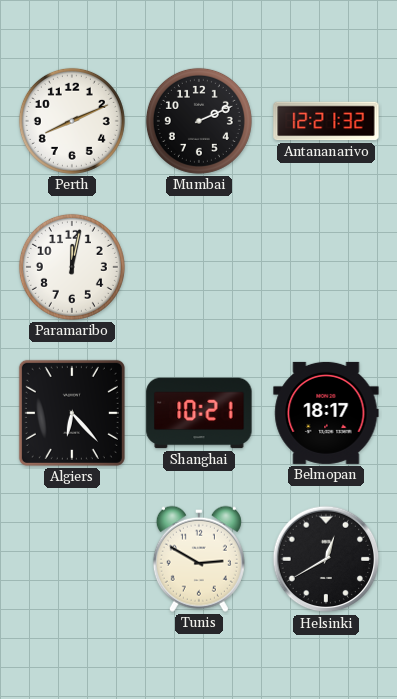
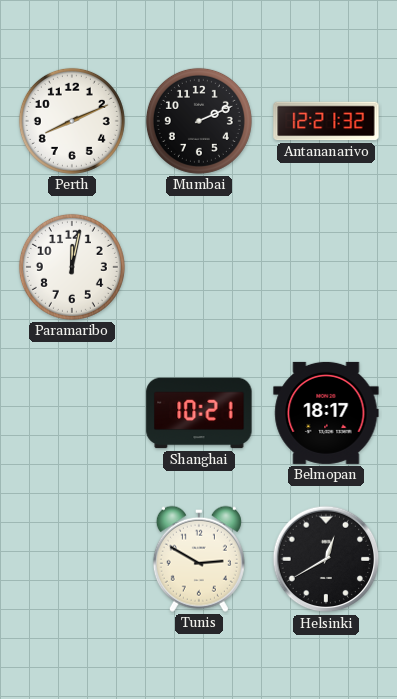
Algiers: 6:23 -> none
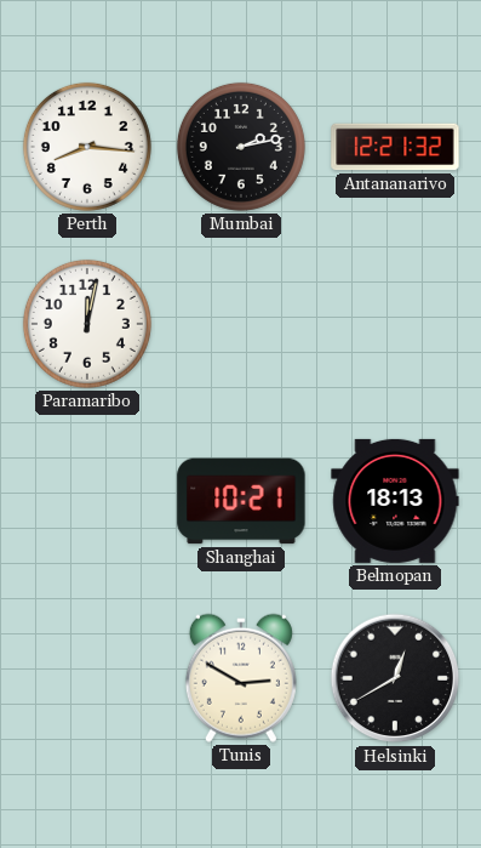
Perth: 8:11 -> 8:16
Mumbai: 2:11 -> 2:13
Belmopan: 18:17 -> 18:13
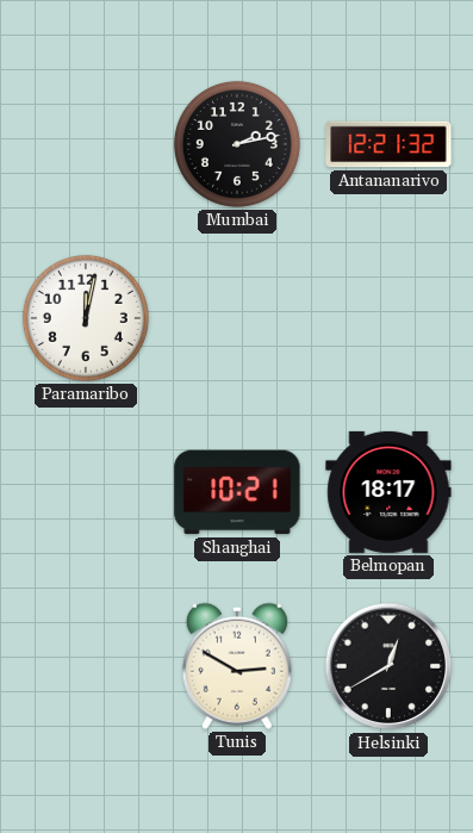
Perth: 8:16 -> none
Belmopan: 18:13 -> 18:17
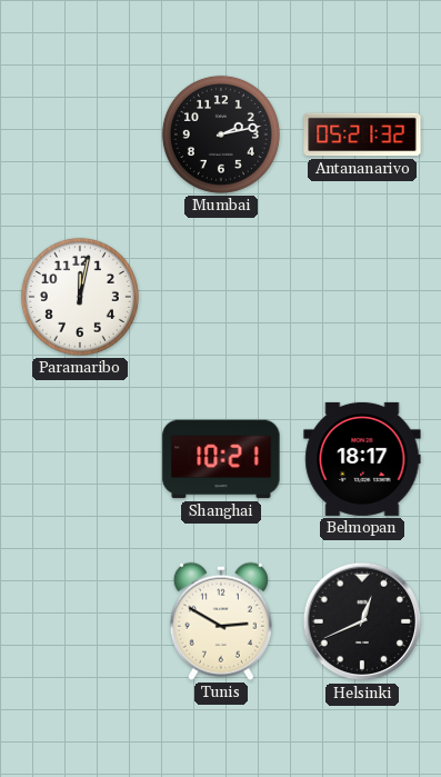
Antananarivo: 12:21 -> 05:21
Helsinki: 12:40 -> 12:41
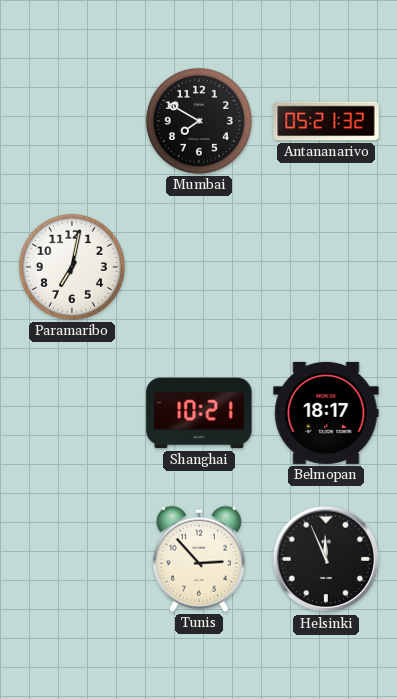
Mumbai: 2:13 -> 7:50
Paramaribo: 12:02 -> 7:02
Tunis: 2:50 -> 2:53
Helsinki: 12:41 -> 11:56
